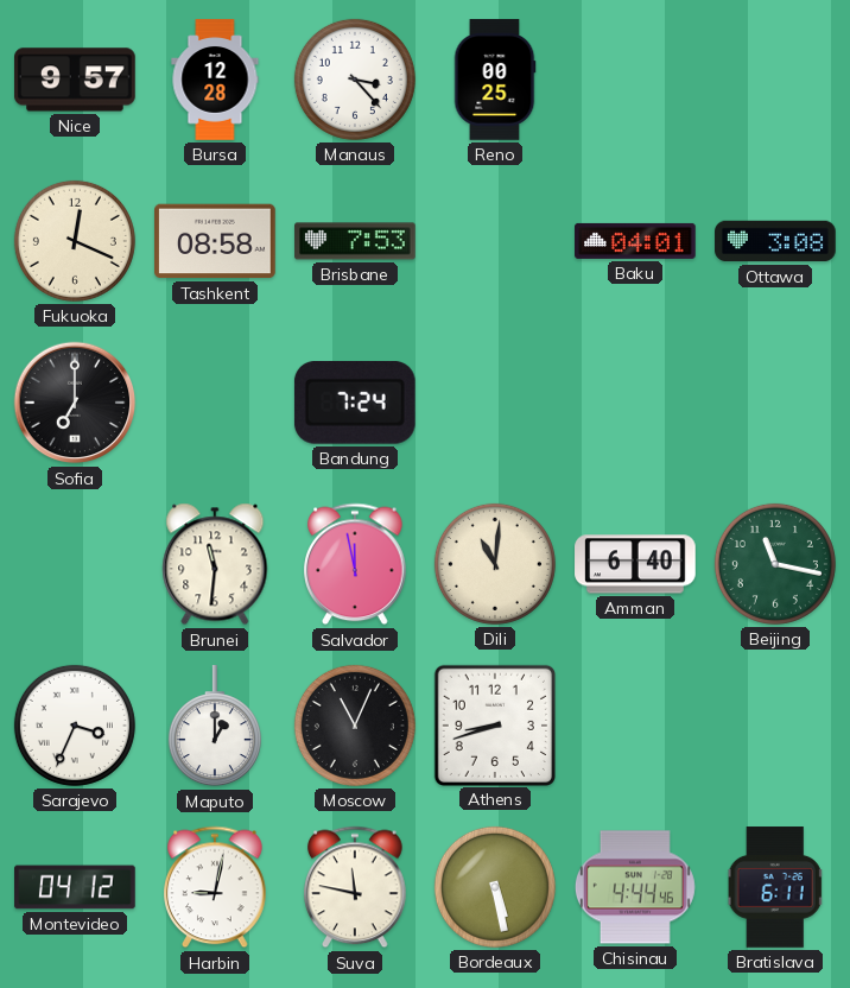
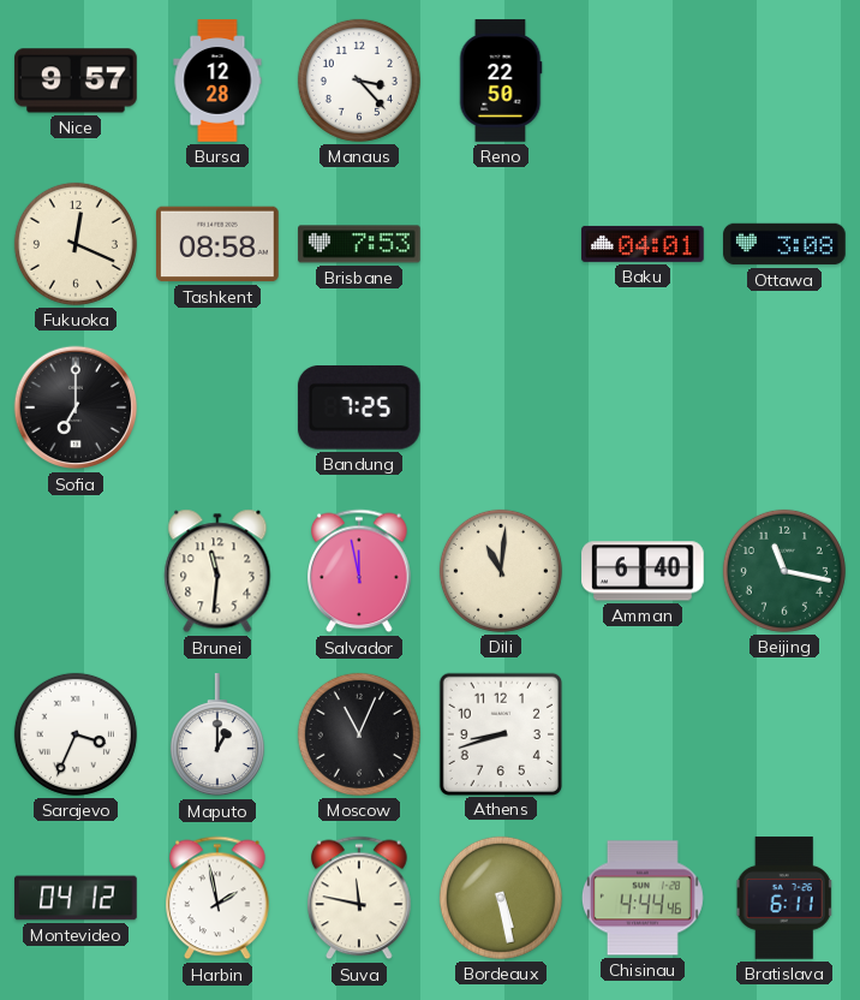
Reno: 00:25 -> 22:50
Bandung: 7:24 -> 7:25
Harbin: 9:02 -> 1:58
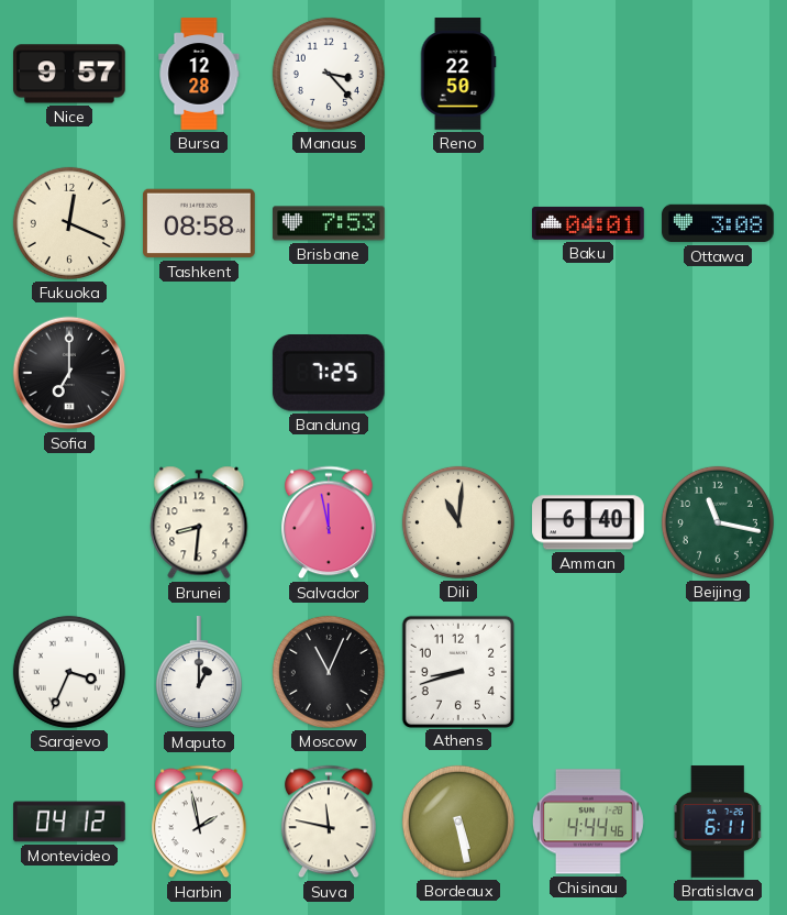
Brunei: 11:31 -> 8:31
